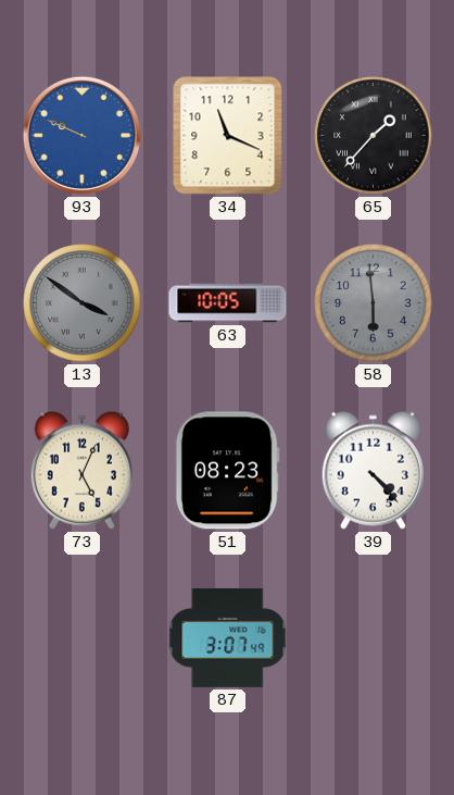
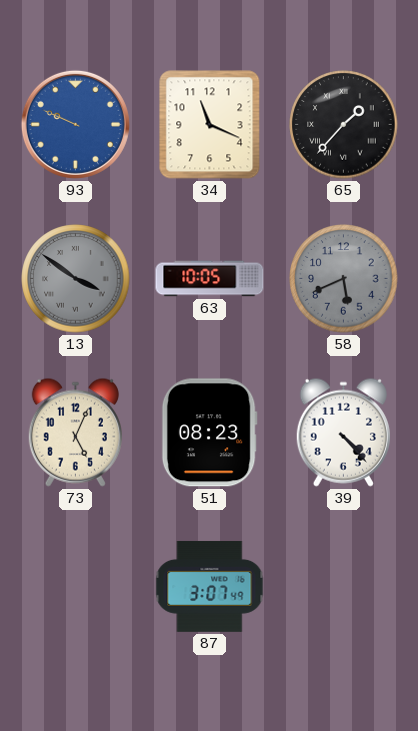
58: 5:59 -> 5:41
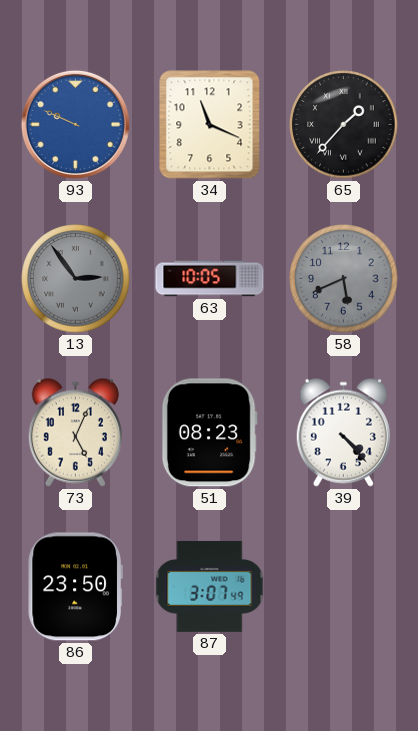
13: 3:51 -> 2:54
86: none -> 23:50
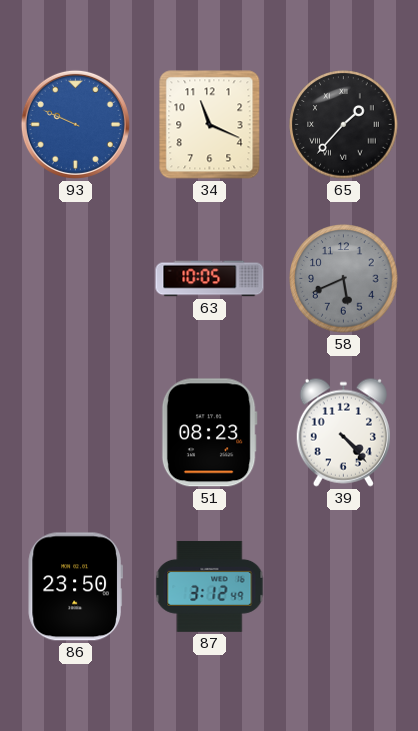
13: 2:54 -> none
73: 5:04 -> none
87: 3:07 -> 3:12
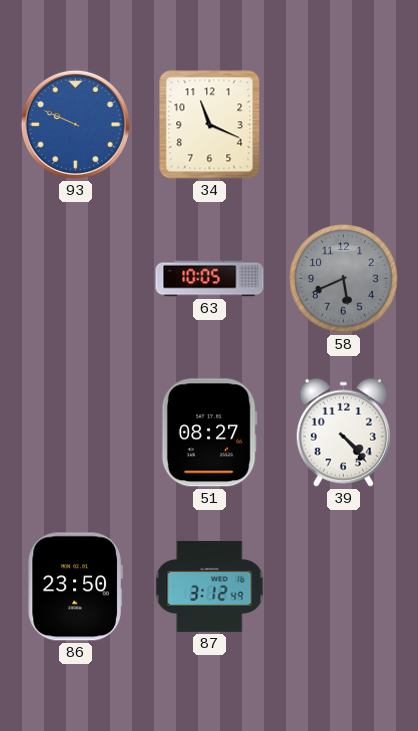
65: 1:37 -> none
51: 08:23 -> 08:27
